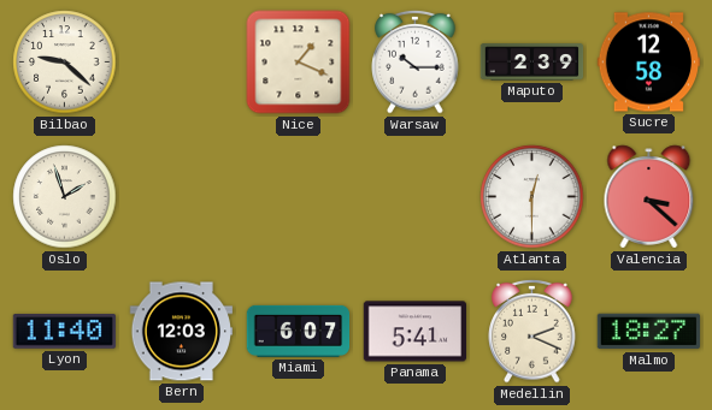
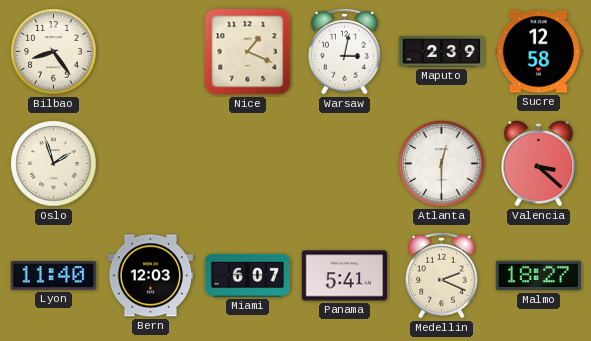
Bilbao: 9:22 -> 8:24
Warsaw: 10:15 -> 3:02
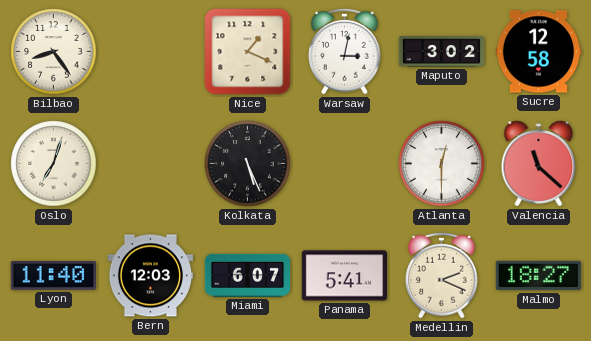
Maputo: 2:39 -> 3:02
Oslo: 1:57 -> 7:03
Kolkata: none -> 5:26
Valencia: 3:22 -> 11:22
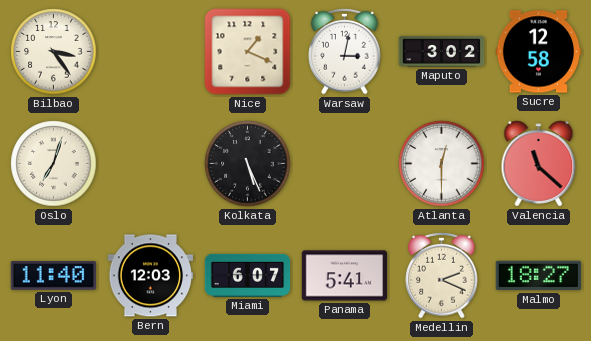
Bilbao: 8:24 -> 3:24
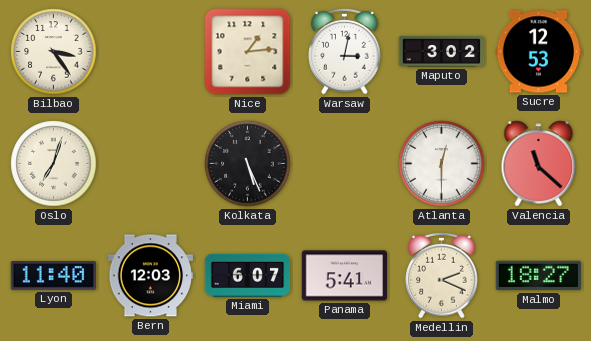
Nice: 1:19 -> 1:14
Sucre: 12:58 -> 12:53
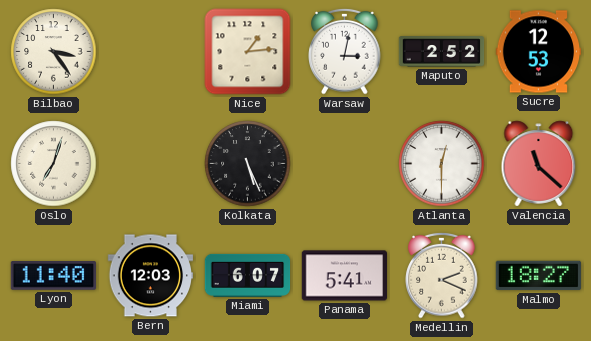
Maputo: 3:02 -> 2:52
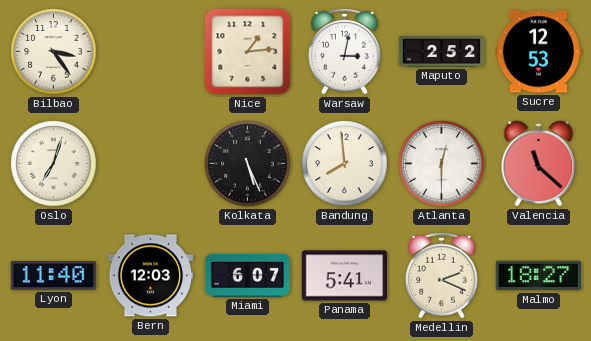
Bandung: none -> 7:59
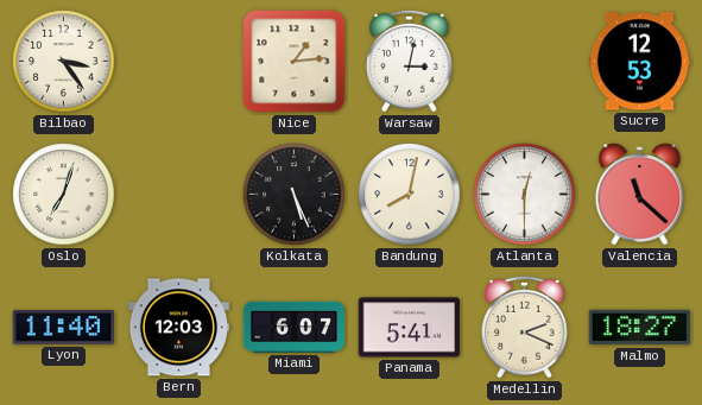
Maputo: 2:52 -> none
Bandung: 7:59 -> 8:02
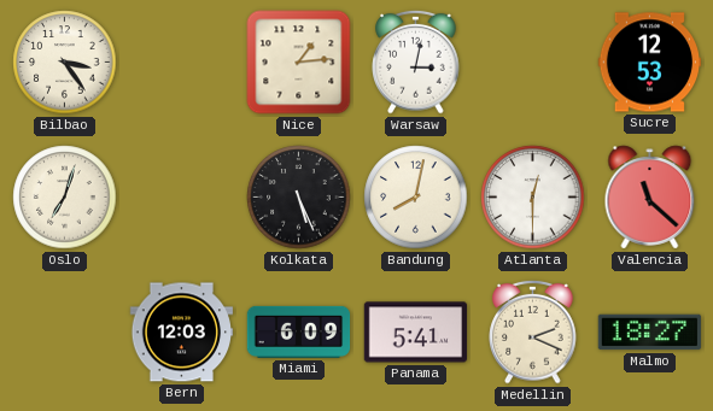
Lyon: 11:40 -> none
Miami: 6:07 -> 6:09
